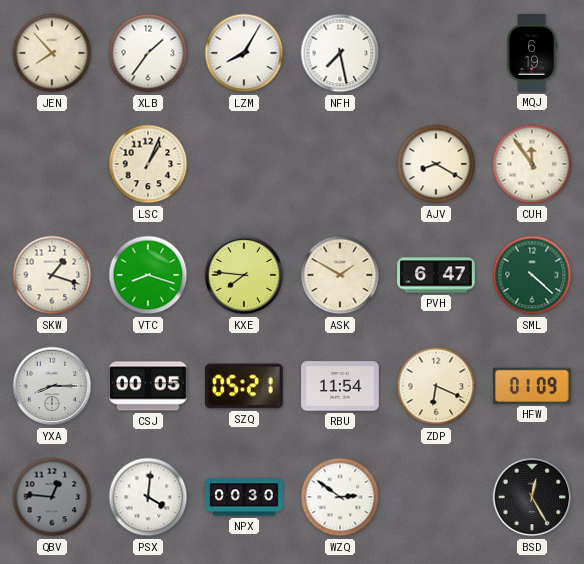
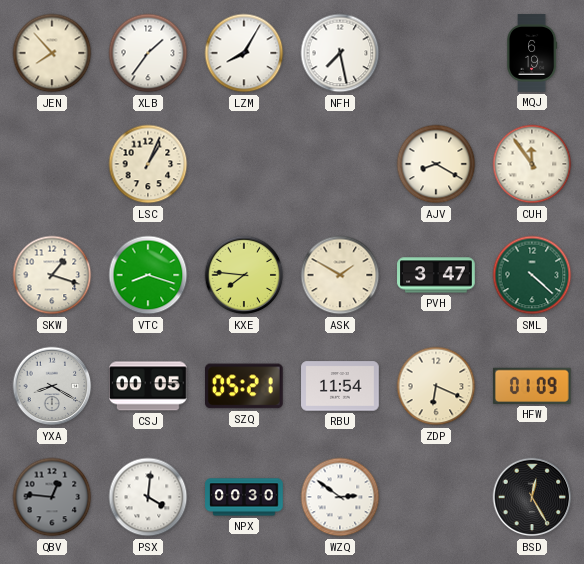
PVH: 6:47 -> 3:47
YXA: 8:15 -> 8:20
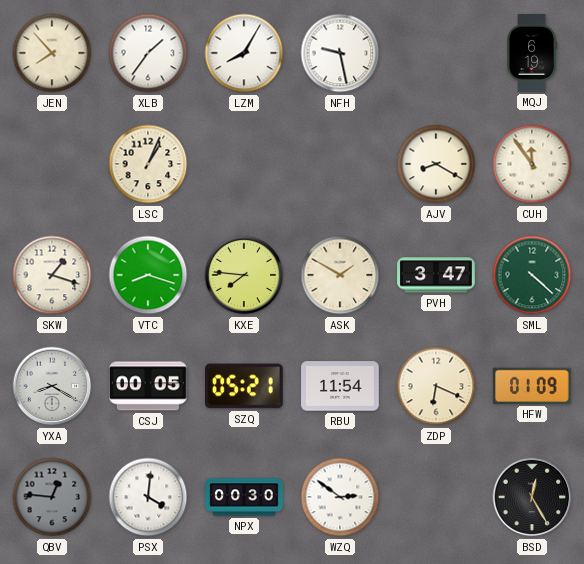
NFH: 7:28 -> 9:28
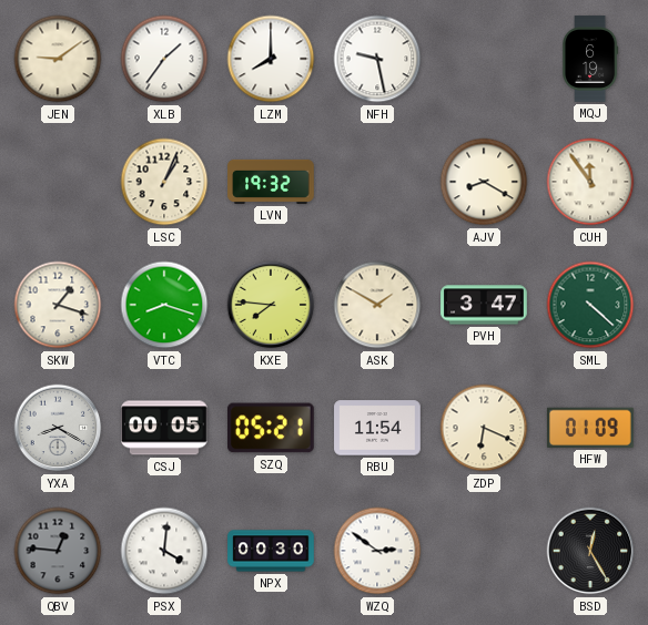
JEN: 7:53 -> 9:09
LZM: 8:05 -> 8:00
LVN: none -> 19:32
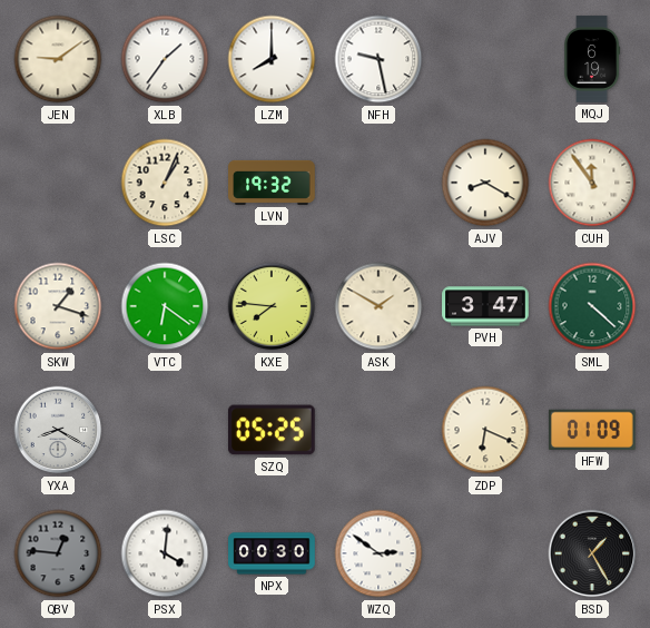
VTC: 8:18 -> 6:21
CSJ: 00:05 -> none
SZQ: 05:21 -> 05:25
RBU: 11:54 -> none
BSD: 12:25 -> 1:25
